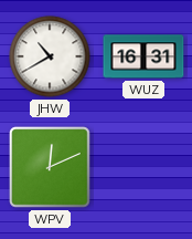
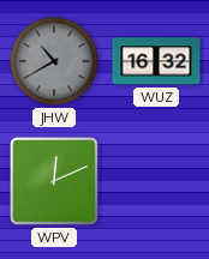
JHW dial: white -> grey
WUZ: 16:31 -> 16:32
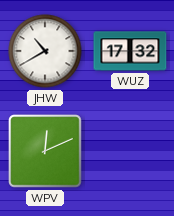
JHW dial: grey -> white
WUZ: 16:32 -> 17:32
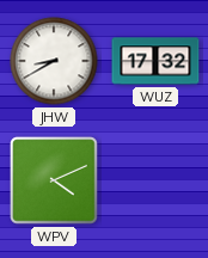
JHW: 10:40 -> 8:40
WPV: 12:11 -> 4:11
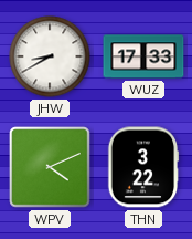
WUZ: 17:32 -> 17:33
THN: none -> 3:22
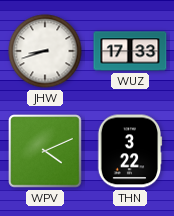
JHW: 8:40 -> 8:42
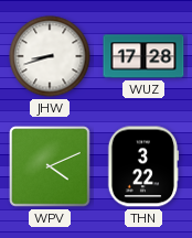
WUZ: 17:33 -> 17:28
